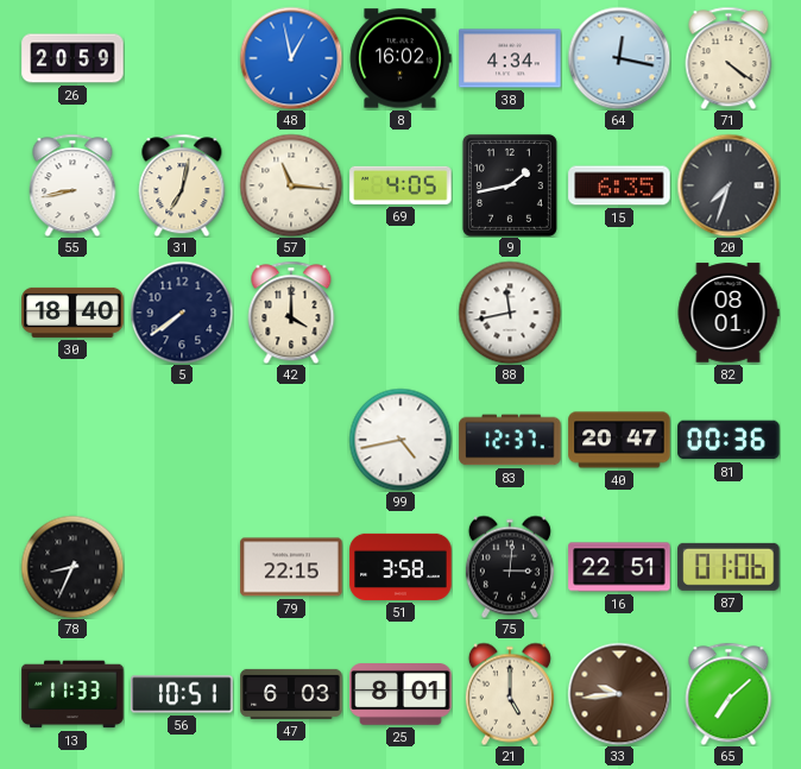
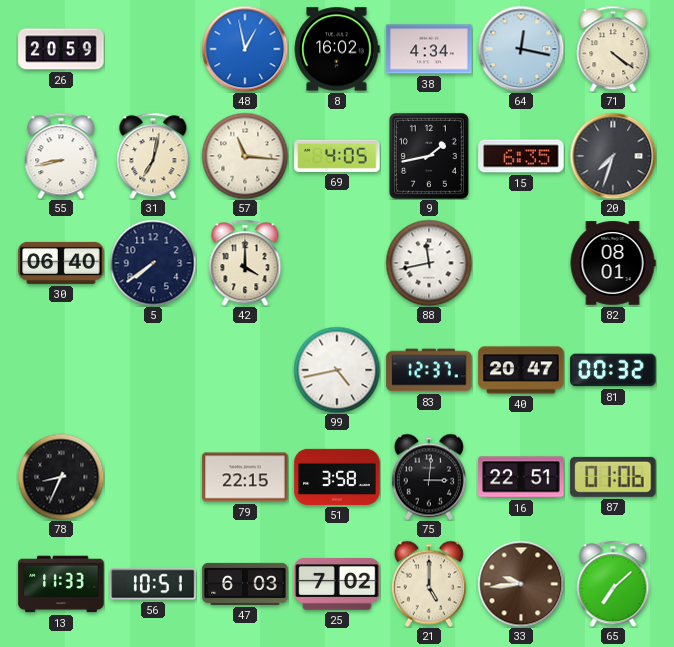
30: 18:40 -> 06:40
81: 00:36 -> 00:32
25: 8:01 -> 7:02
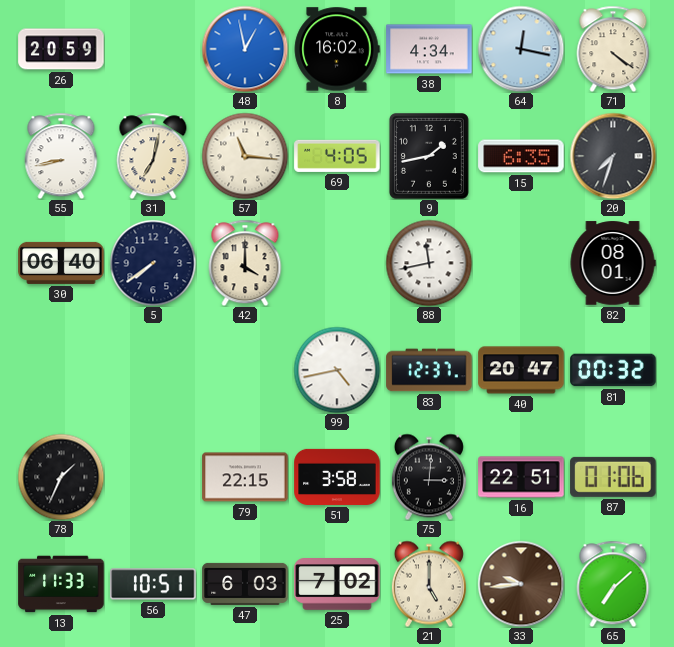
78: 8:34 -> 1:34
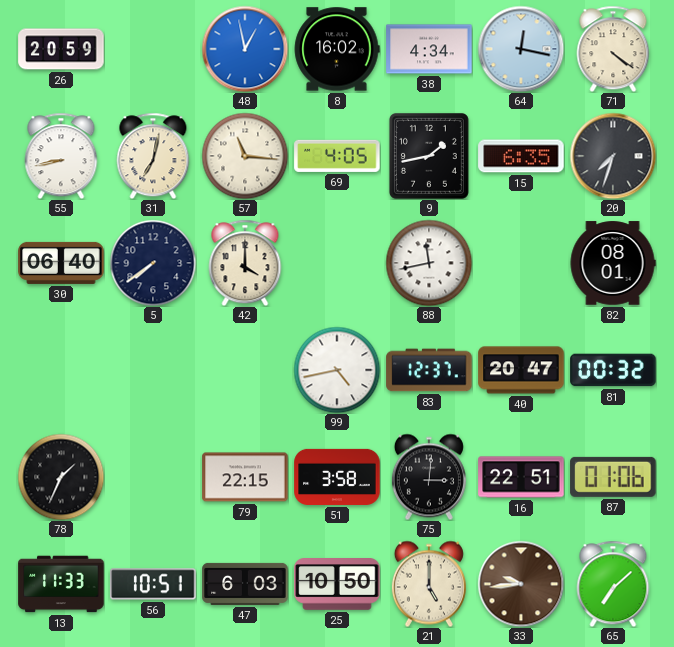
25: 7:02 -> 10:50
